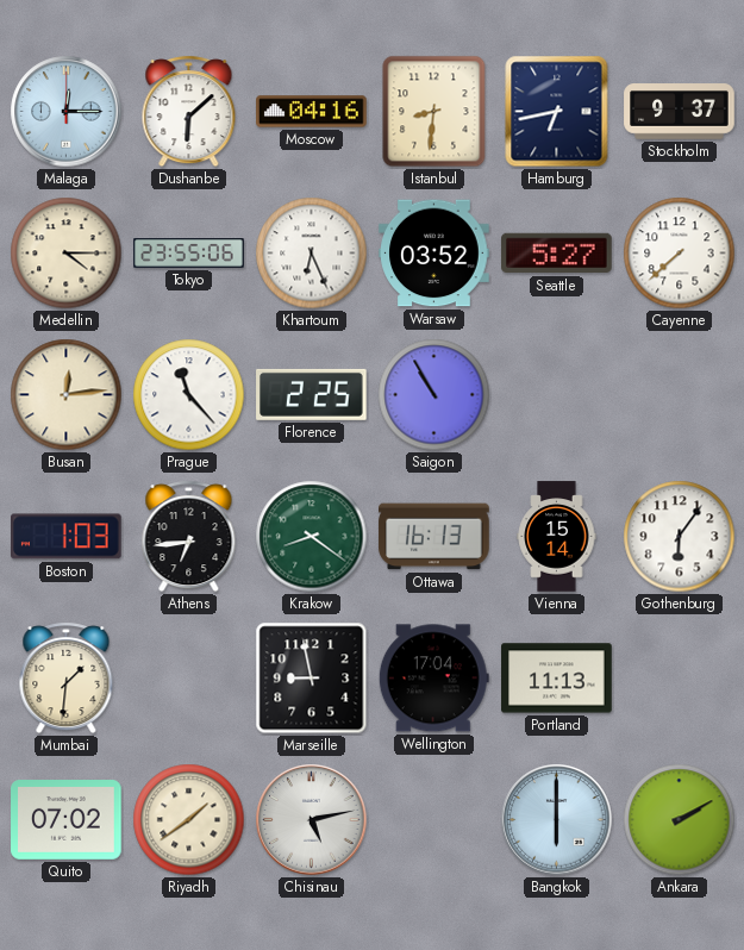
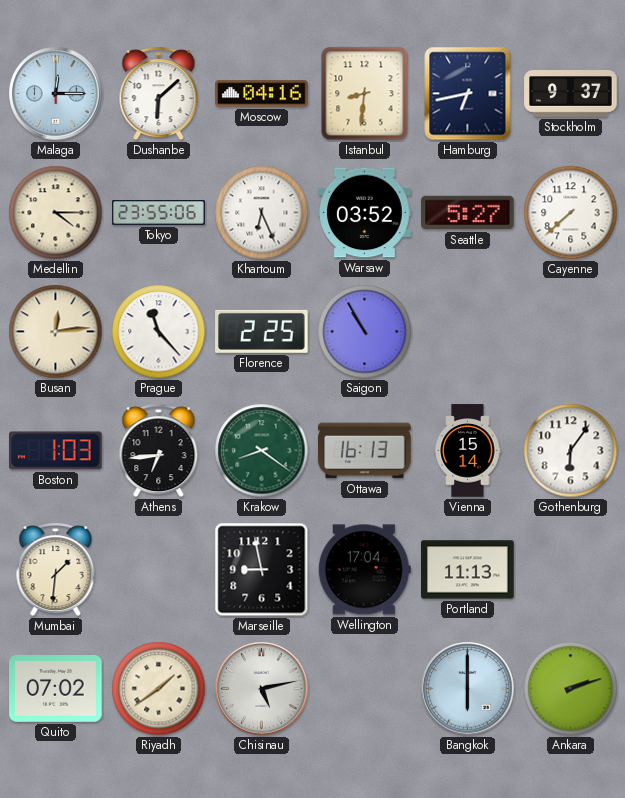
Ankara: 2:10 -> 2:12
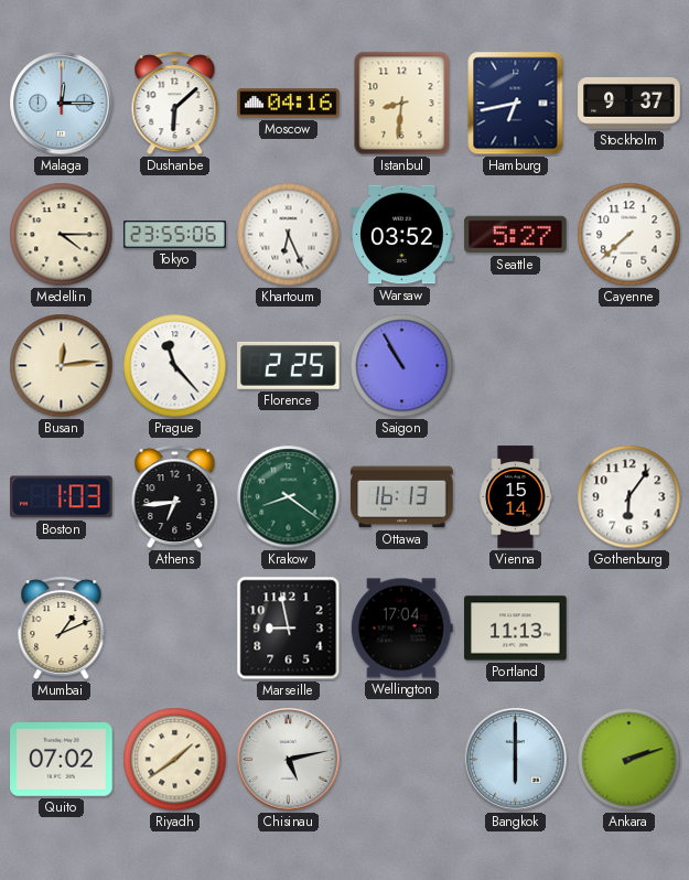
Mumbai: 1:31 -> 1:11
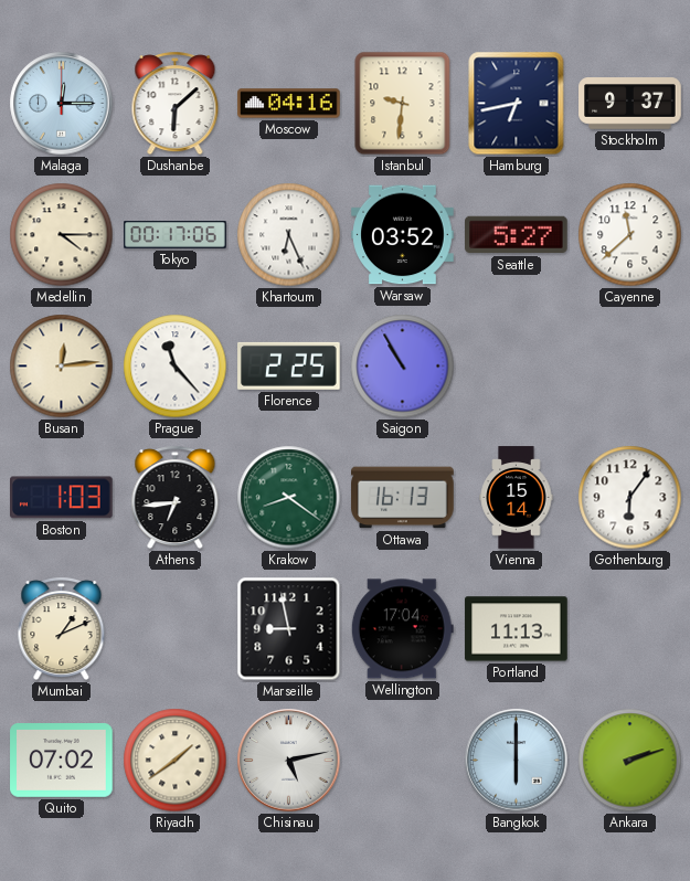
Istanbul: 8:31 -> 9:31
Tokyo: 23:55 -> 00:17
Cayenne: 7:38 -> 11:38
